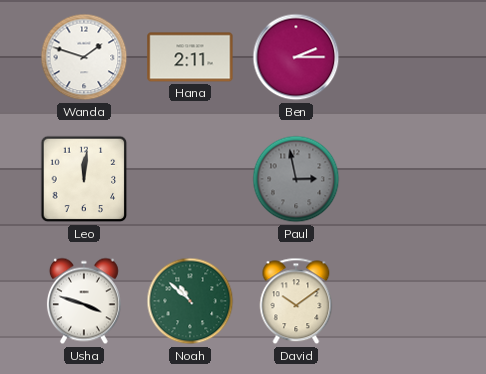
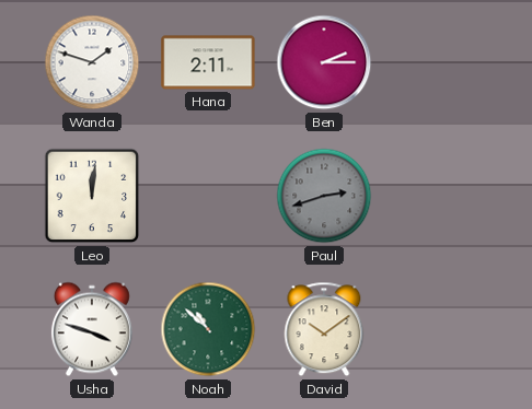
Paul: 2:58 -> 2:42
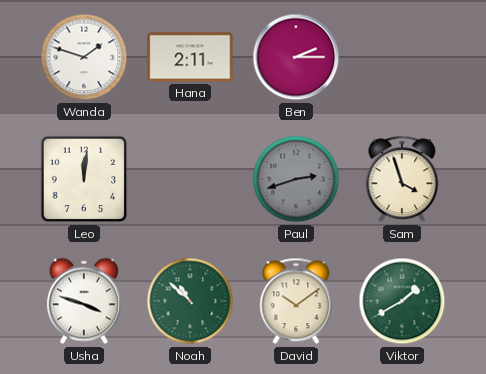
Sam: none -> 3:57
Viktor: none -> 1:40
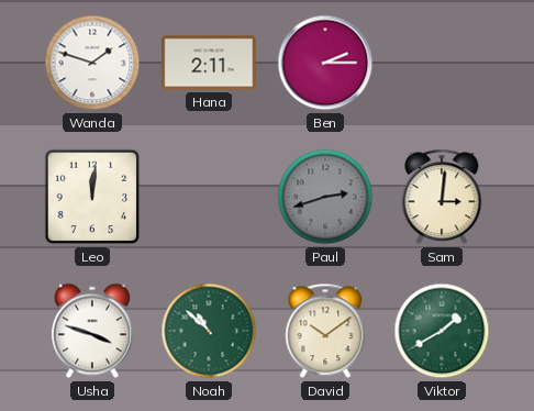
Sam: 3:57 -> 3:01
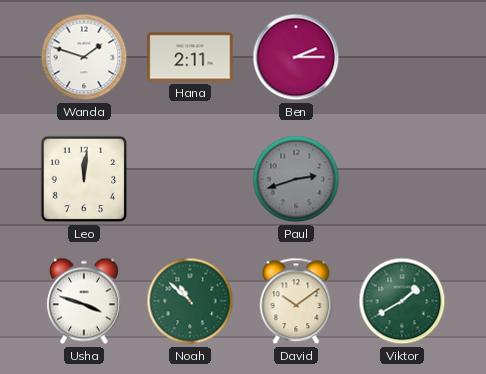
Sam: 3:01 -> none
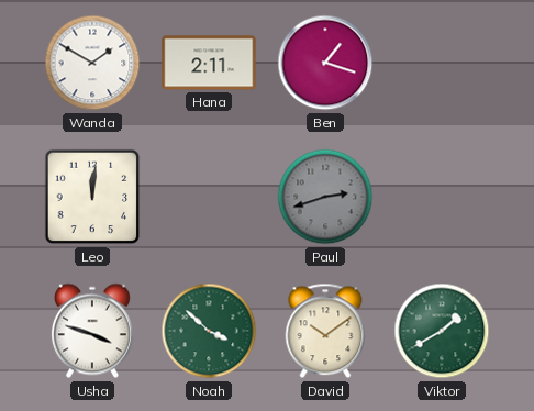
Wanda: 1:48 -> 1:50
Ben: 2:15 -> 1:18
Noah: 10:52 -> 3:52
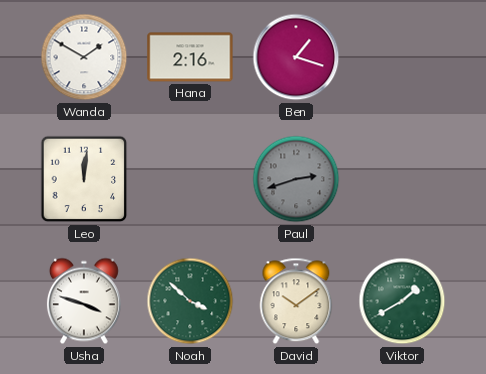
Hana: 2:11 -> 2:16
